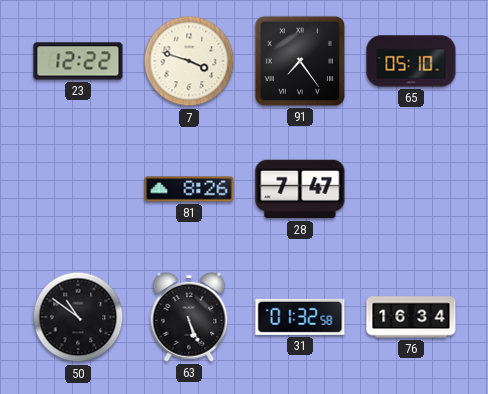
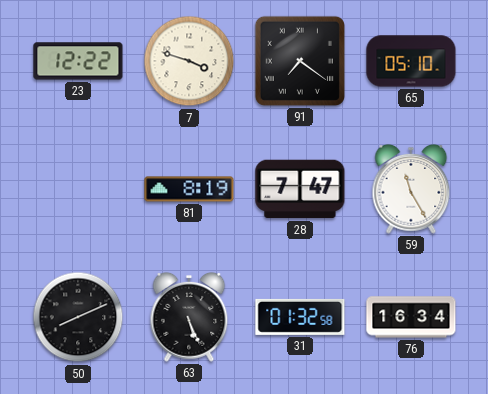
91: 7:24 -> 7:21
81: 8:26 -> 8:19
59: none -> 11:25
50: 10:51 -> 8:11
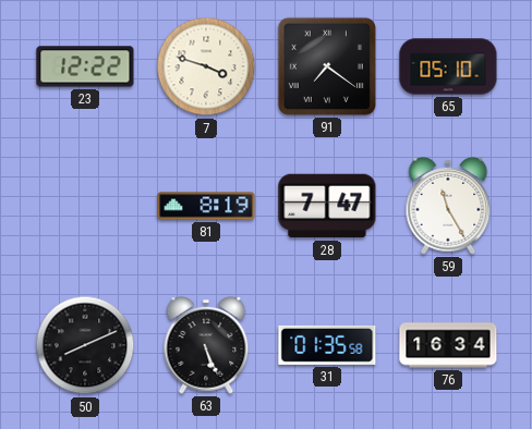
31: 01:32 -> 01:35
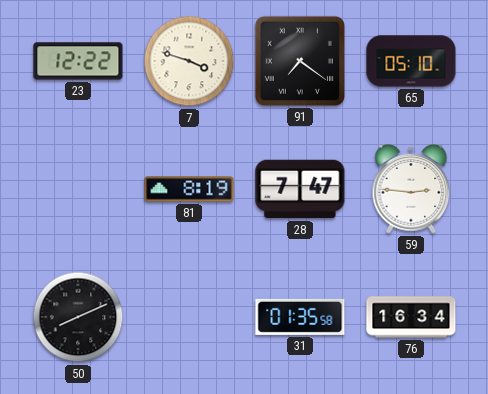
59: 11:25 -> 2:46
63: 5:26 -> none
